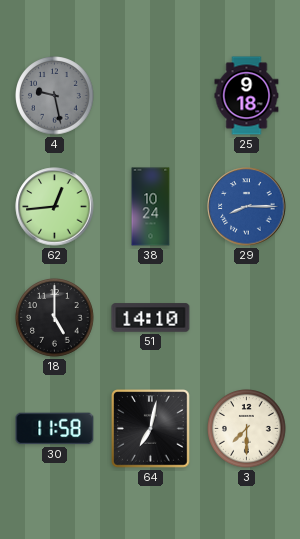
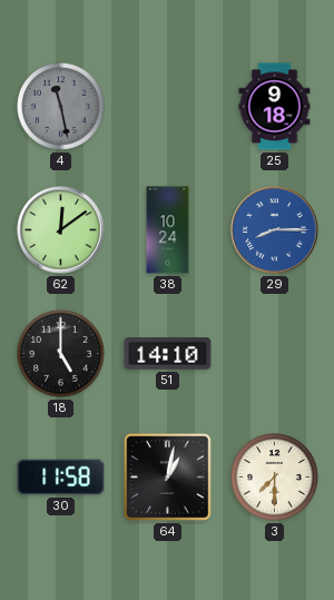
4: 9:28 -> 11:28
62: 12:44 -> 12:09
64: 7:02 -> 1:02
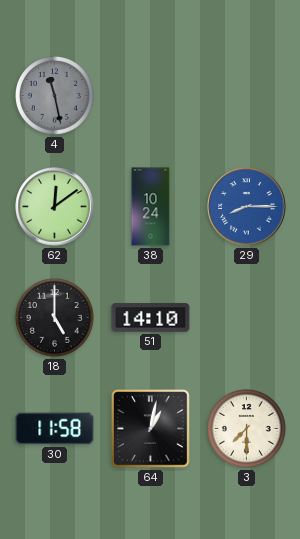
25: 9:18 -> none
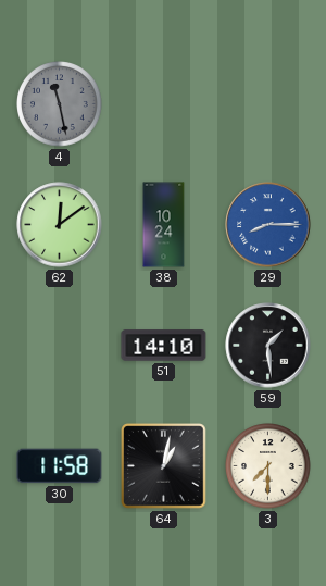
18: 5:00 -> none
59: none -> 1:29
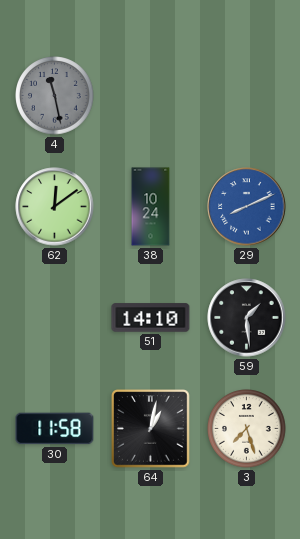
29: 8:15 -> 8:11
3: 7:30 -> 7:27
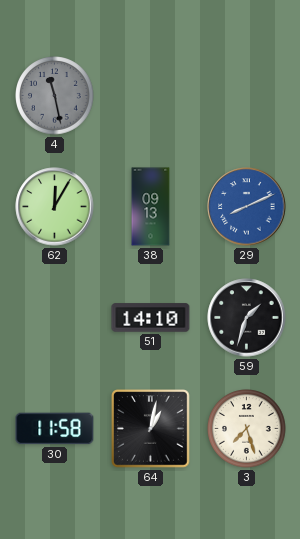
62: 12:09 -> 12:05
38: 10:24 -> 09:13
59: 1:29 -> 1:33
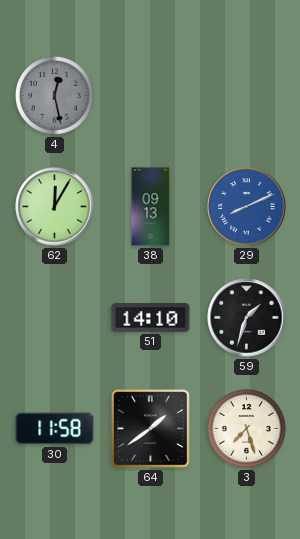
4: 11:28 -> 12:28
64: 1:02 -> 1:39
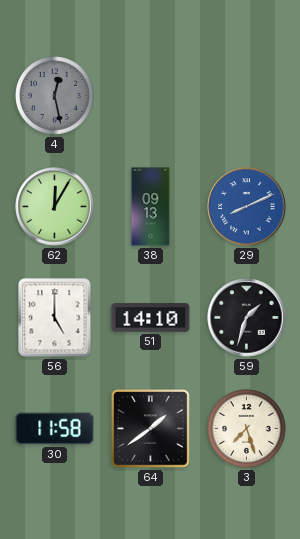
56: none -> 5:00
